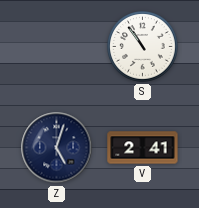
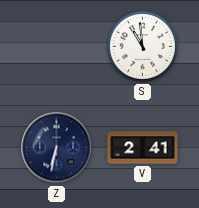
S: 10:54 -> 10:59
Z: 5:03 -> 6:32
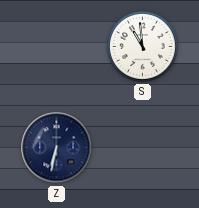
V: 2:41 -> none
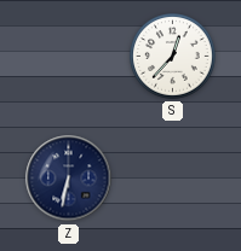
S: 10:59 -> 12:37
